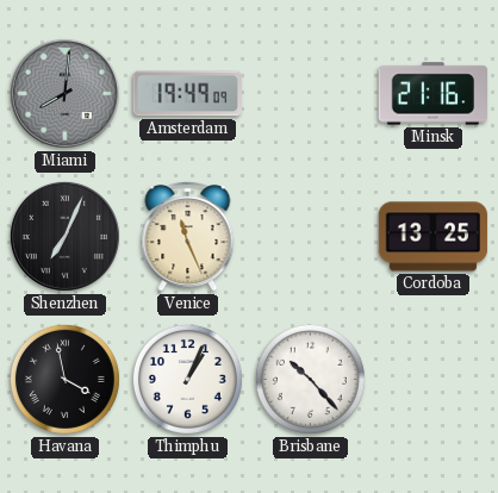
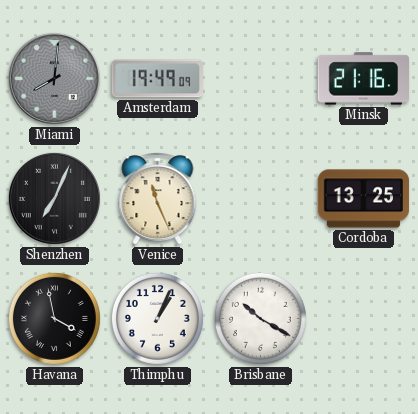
Brisbane: 10:23 -> 10:20
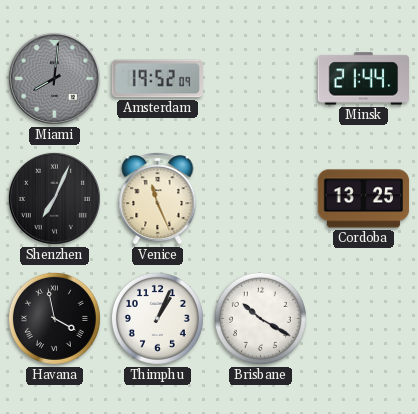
Amsterdam: 19:49 -> 19:52
Minsk: 21:16 -> 21:44
